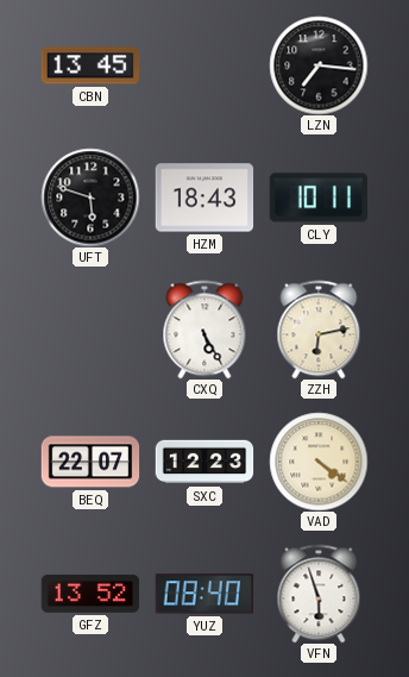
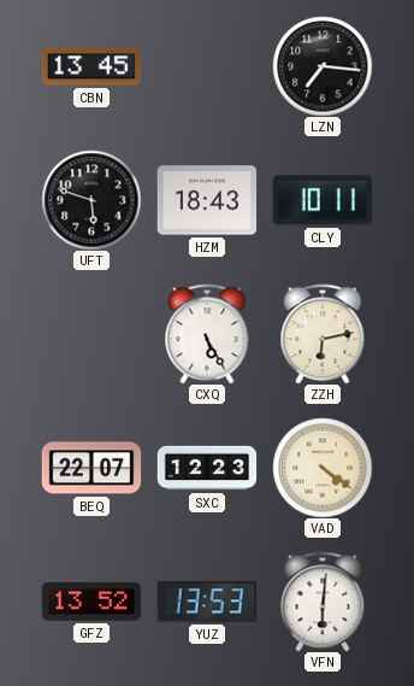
YUZ: 08:40 -> 13:53
VFN: 5:57 -> 6:01
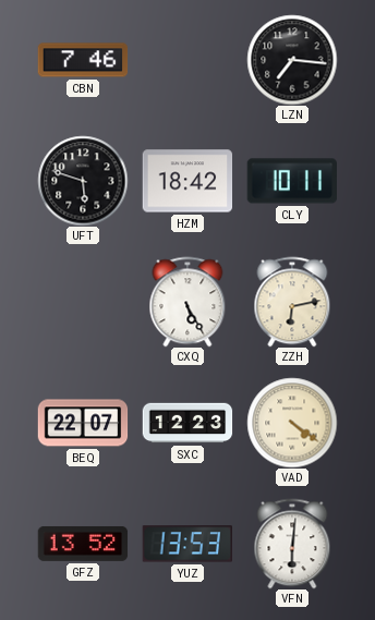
CBN: 13:45 -> 7:46
HZM: 18:43 -> 18:42
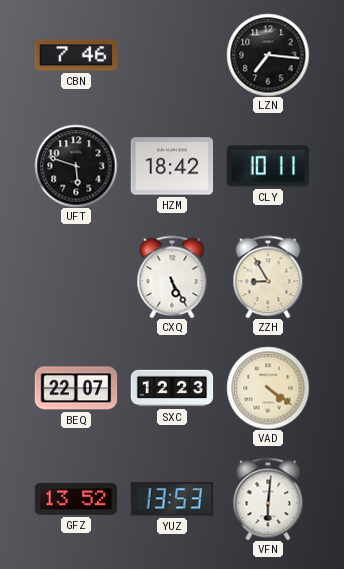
ZZH: 6:13 -> 8:55
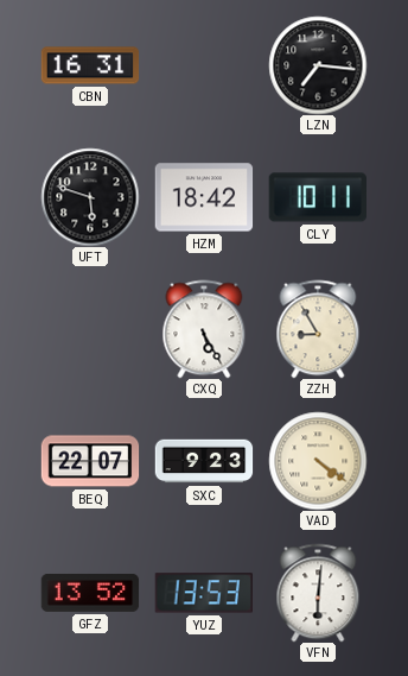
CBN: 7:46 -> 16:31
SXC: 12:23 -> 9:23
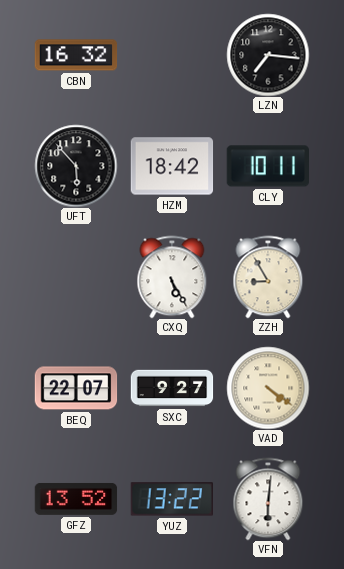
CBN: 16:31 -> 16:32
UFT: 5:48 -> 5:53
SXC: 9:23 -> 9:27
YUZ: 13:53 -> 13:22
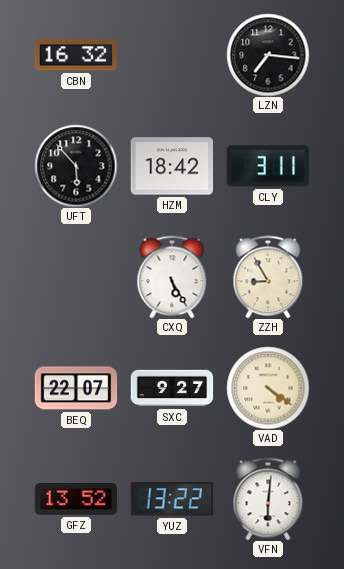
CLY: 10:11 -> 3:11
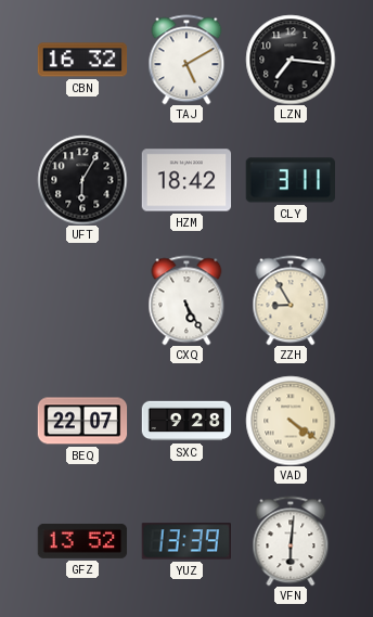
TAJ: none -> 5:10
UFT: 5:53 -> 6:05
SXC: 9:27 -> 9:28
YUZ: 13:22 -> 13:39
